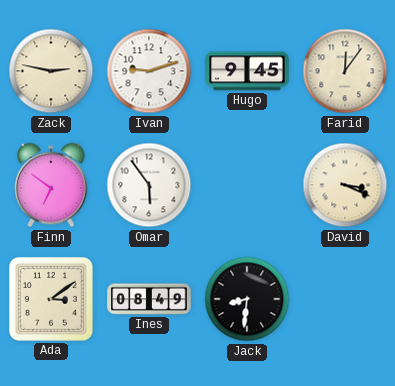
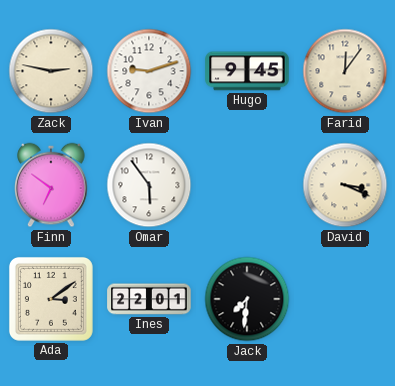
Ines: 08:49 -> 22:01
Jack: 8:31 -> 7:31
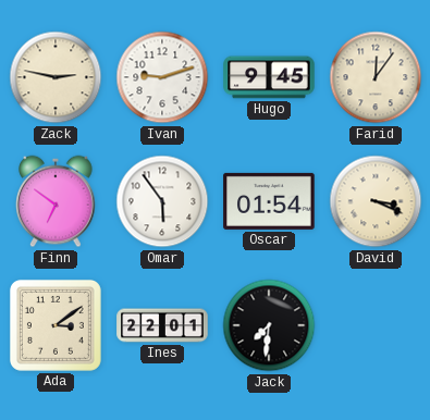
Oscar: none -> 01:54
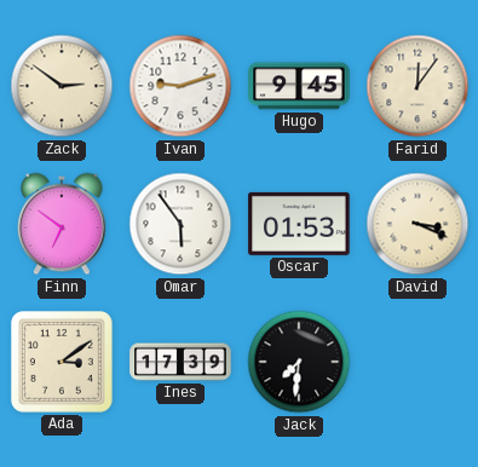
Zack: 2:47 -> 2:51
Oscar: 01:54 -> 01:53
Ines: 22:01 -> 17:39
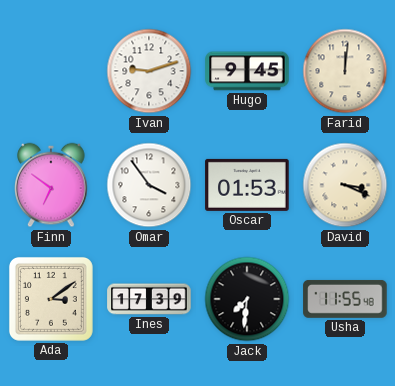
Zack: 2:51 -> none
Farid: 12:06 -> 12:01
Omar: 5:54 -> 3:54
Usha: none -> 11:55
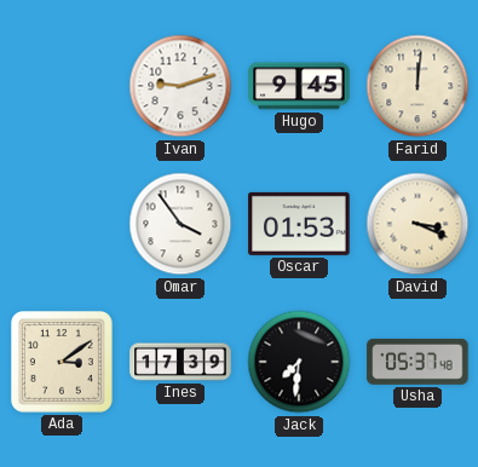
Finn: 6:51 -> none
Usha: 11:55 -> 05:37
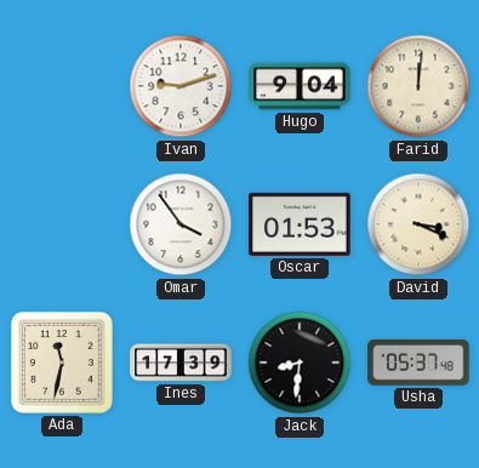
Hugo: 9:45 -> 9:04
Ada: 3:09 -> 11:32
Jack: 7:31 -> 8:31
